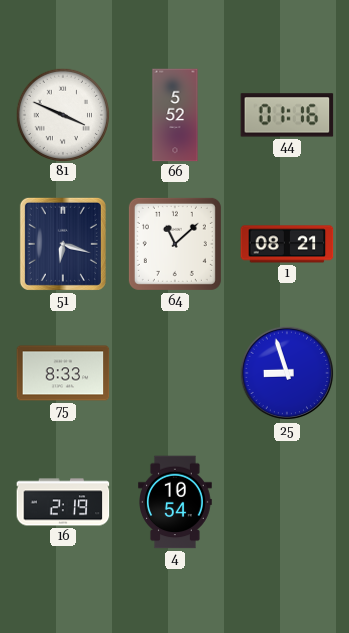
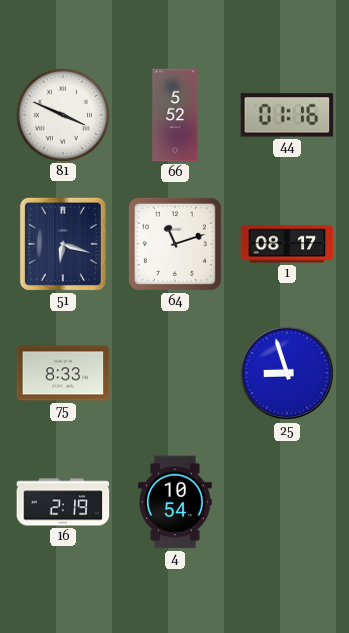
64: 11:08 -> 11:12
1: 08:21 -> 08:17
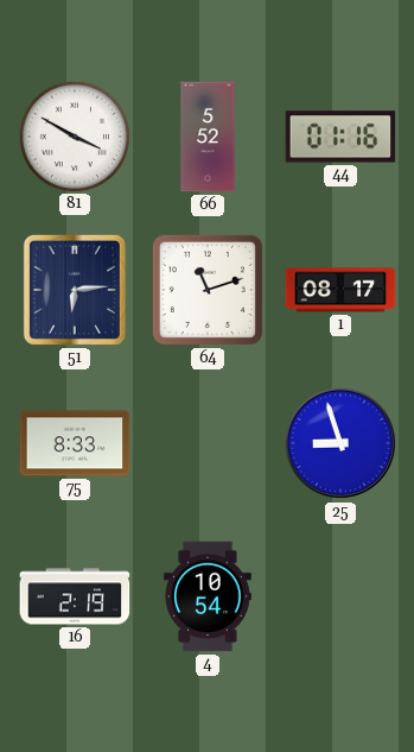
81: 3:49 -> 3:50
51: 6:18 -> 6:14
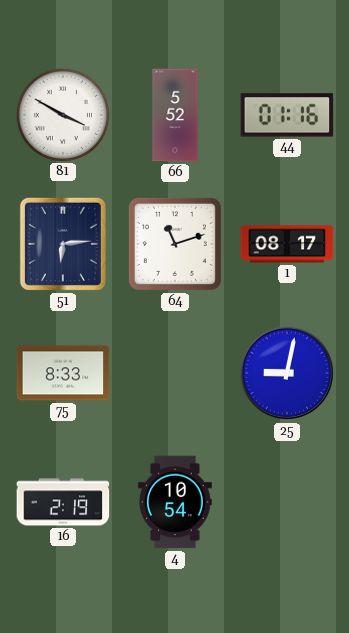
25: 8:57 -> 9:02
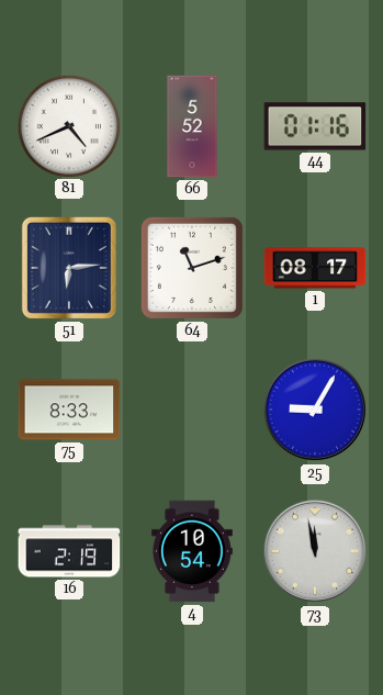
81: 3:50 -> 4:41
25: 9:02 -> 9:05
73: none -> 11:58
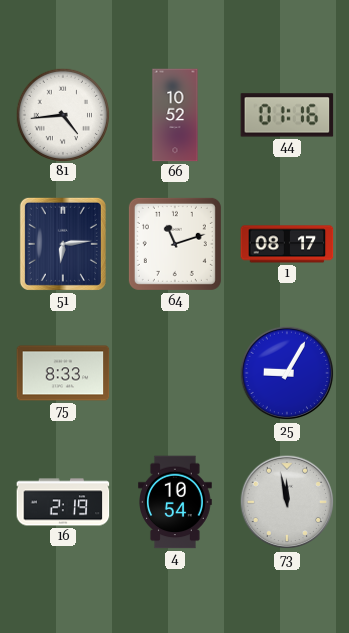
81: 4:41 -> 4:44
66: 5:52 -> 10:52
